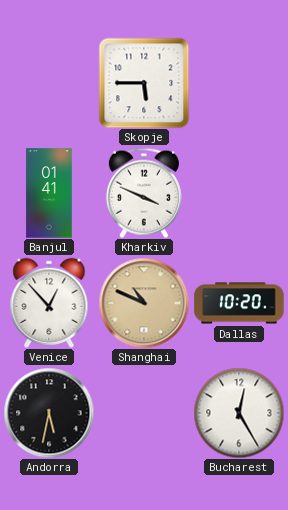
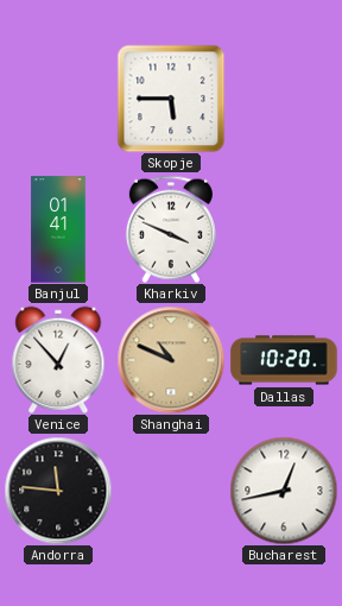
Andorra: 5:32 -> 11:46
Bucharest: 12:25 -> 12:43
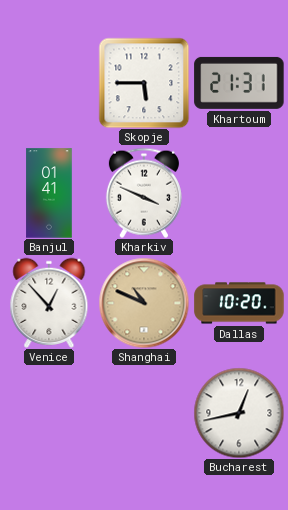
Khartoum: none -> 21:31
Andorra: 11:46 -> none
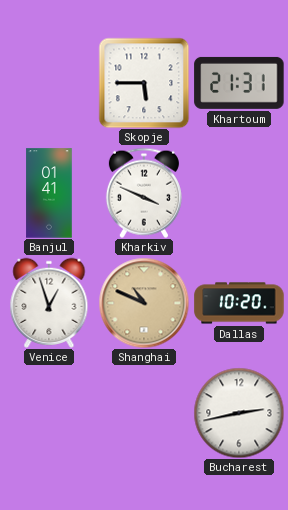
Venice: 12:53 -> 12:57
Bucharest: 12:43 -> 2:43
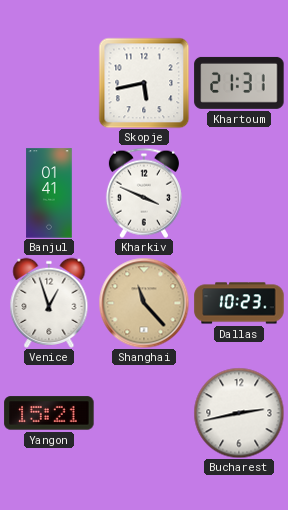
Skopje: 5:45 -> 5:43
Shanghai: 10:49 -> 11:23
Dallas: 10:20 -> 10:23
Yangon: none -> 15:21
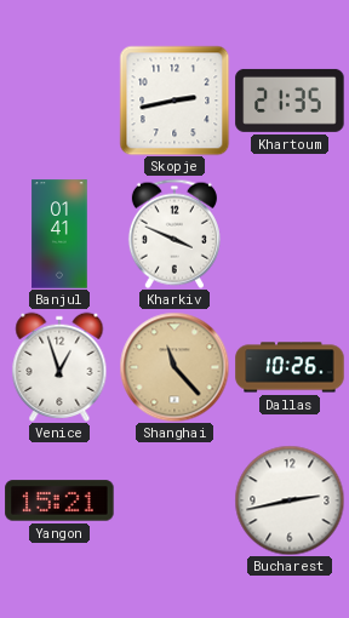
Skopje: 5:43 -> 2:43
Khartoum: 21:31 -> 21:35
Dallas: 10:23 -> 10:26
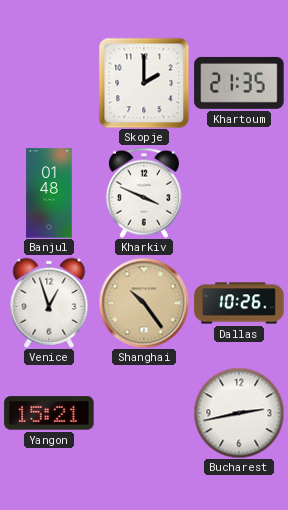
Skopje: 2:43 -> 2:00
Banjul: 01:41 -> 01:48
Shanghai: 11:23 -> 10:24
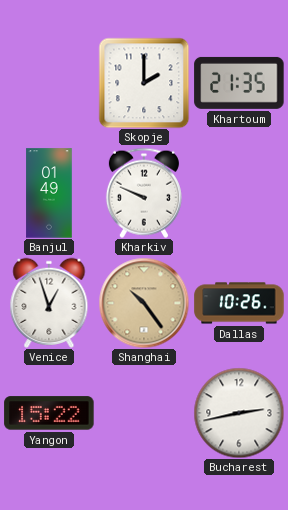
Banjul: 01:48 -> 01:49
Kharkiv: 3:49 -> 9:49
Yangon: 15:21 -> 15:22
